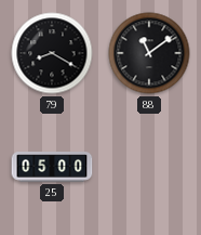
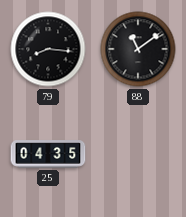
79: 8:20 -> 8:16
25: 05:00 -> 04:35
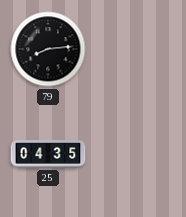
79: 8:16 -> 8:14
88: 11:09 -> none
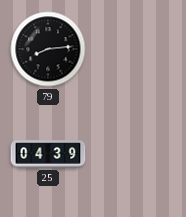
25: 04:35 -> 04:39
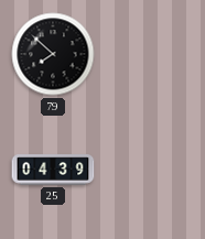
79: 8:14 -> 7:52
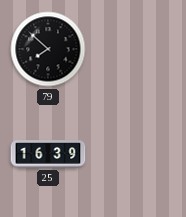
25: 04:39 -> 16:39
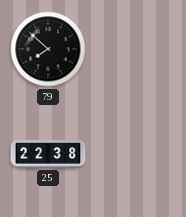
25: 16:39 -> 22:38
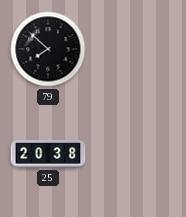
25: 22:38 -> 20:38
